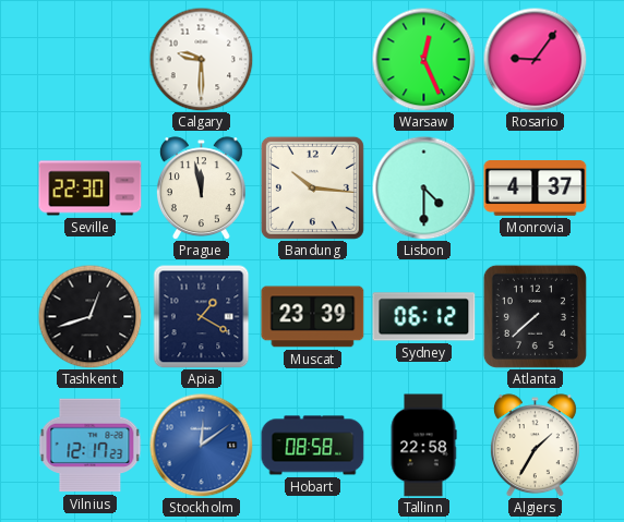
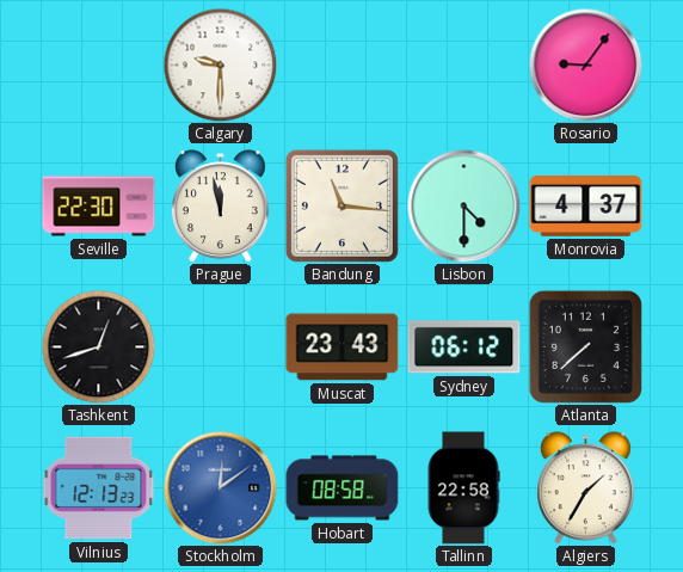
Warsaw: 12:26 -> none
Bandung: 10:16 -> 11:16
Apia: 1:20 -> none
Muscat: 23:39 -> 23:43
Vilnius: 12:17 -> 12:13
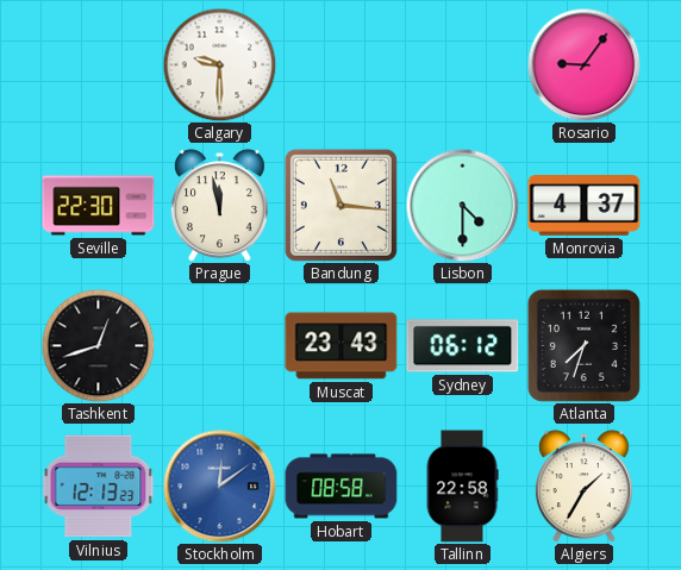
Atlanta: 7:38 -> 7:33
